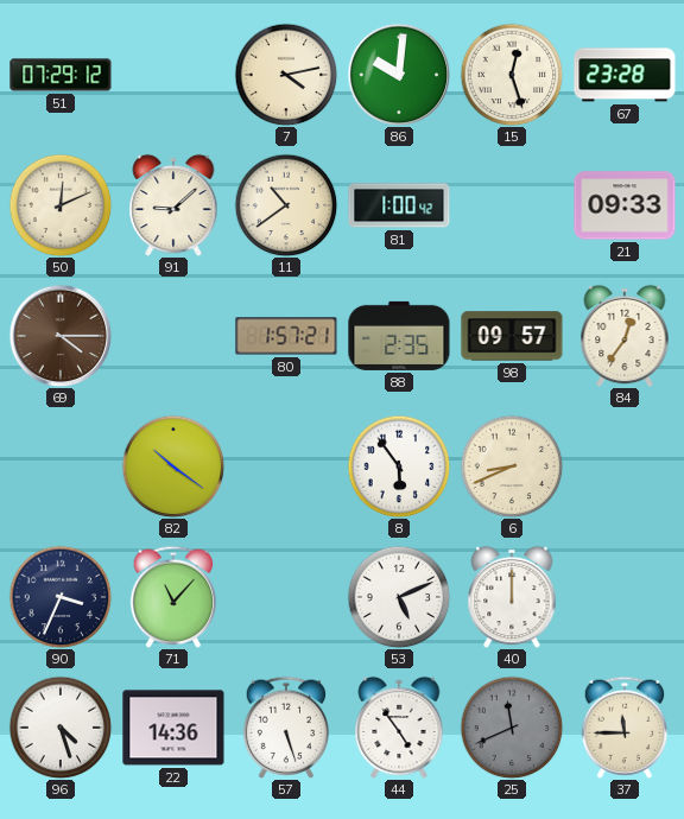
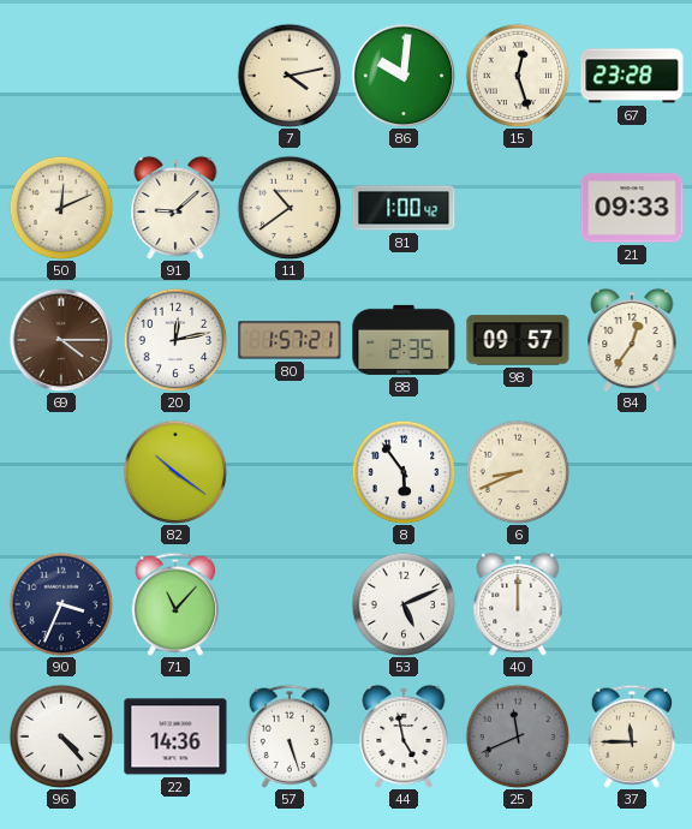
51: 07:29 -> none
20: none -> 12:13
96: 4:27 -> 4:23
44: 4:54 -> 4:58
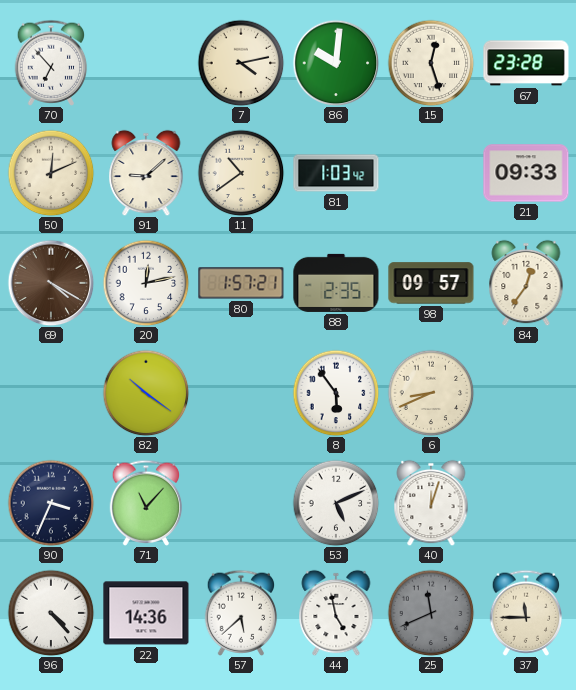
70: none -> 6:53
81: 1:00 -> 1:03
69: 4:15 -> 4:20
40: 12:00 -> 12:03
57: 5:27 -> 5:38
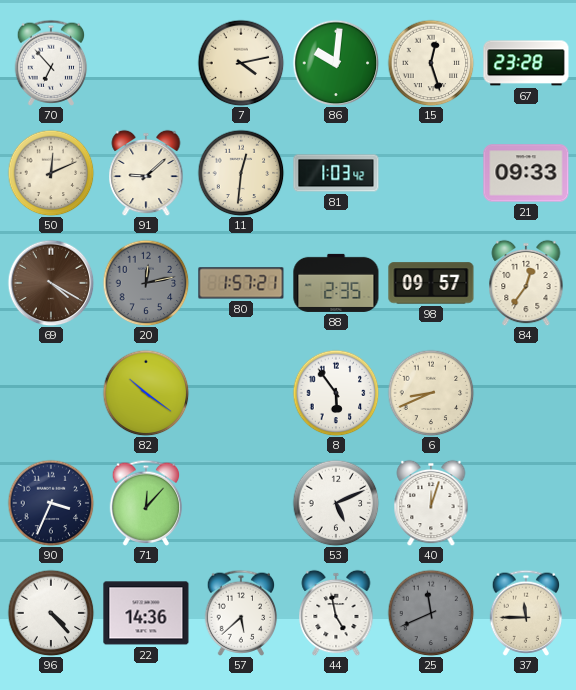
11: 10:39 -> 12:31
20 dial: white -> grey
71: 11:07 -> 12:07
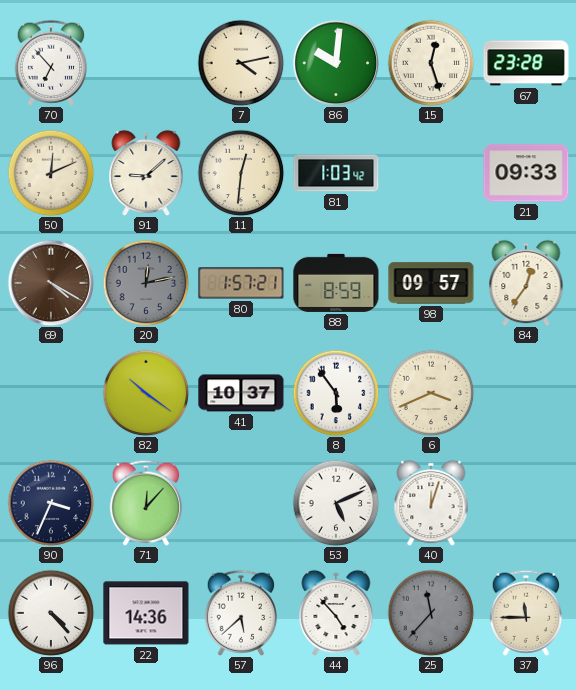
88: 2:35 -> 8:59
41: none -> 10:37
6: 8:41 -> 3:41
44: 4:58 -> 4:53
25: 11:41 -> 11:37
